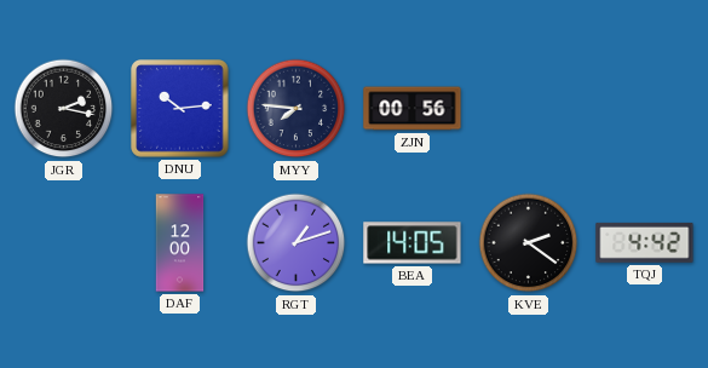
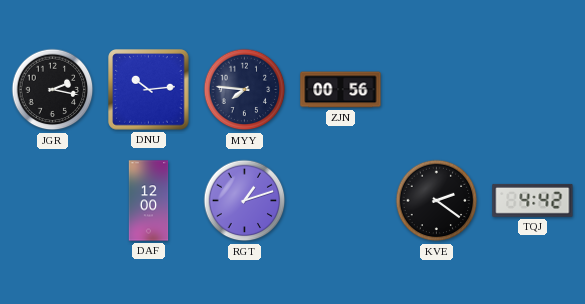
BEA: 14:05 -> none
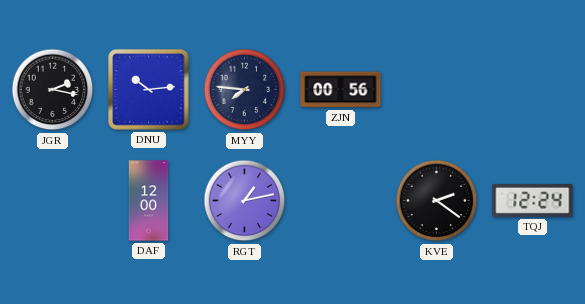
RGT: 1:12 -> 1:13
TQJ: 4:42 -> 12:24
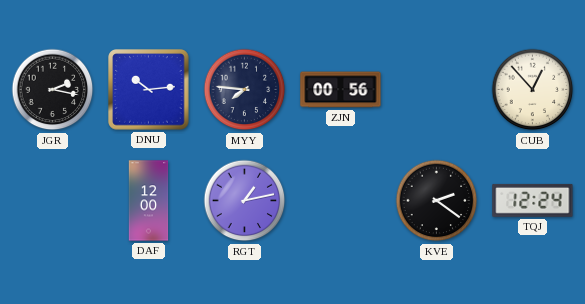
CUB: none -> 12:53
